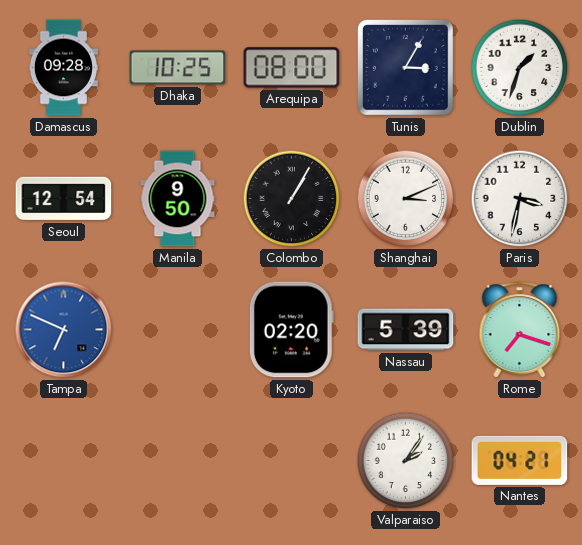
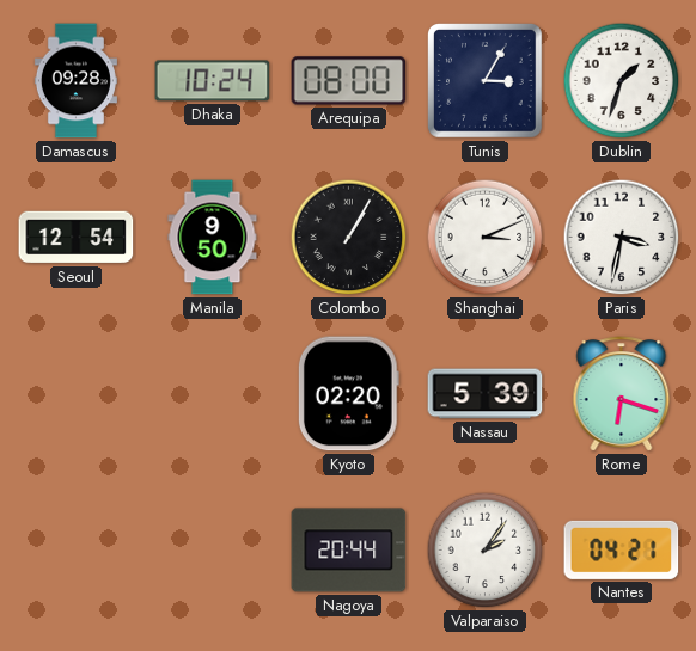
Dhaka: 10:25 -> 10:24
Tampa: 6:49 -> none
Rome: 7:18 -> 6:18
Nagoya: none -> 20:44
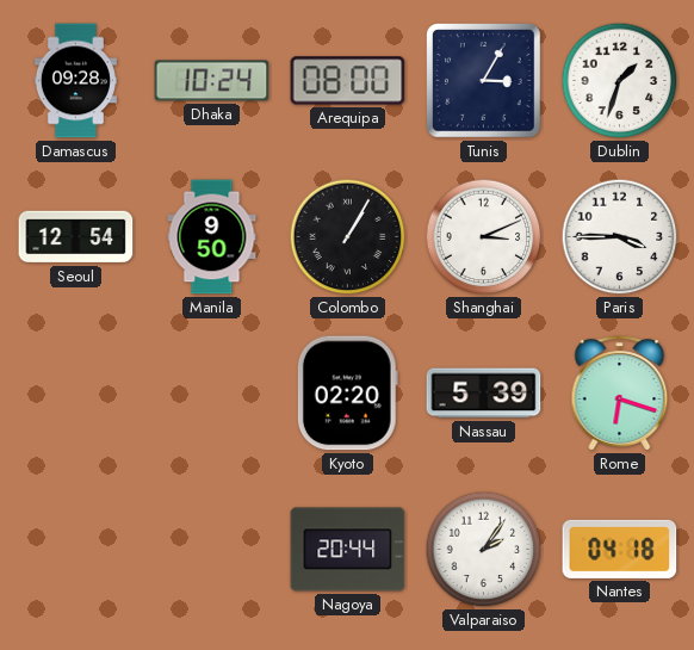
Paris: 3:32 -> 3:45
Nantes: 04:21 -> 04:18
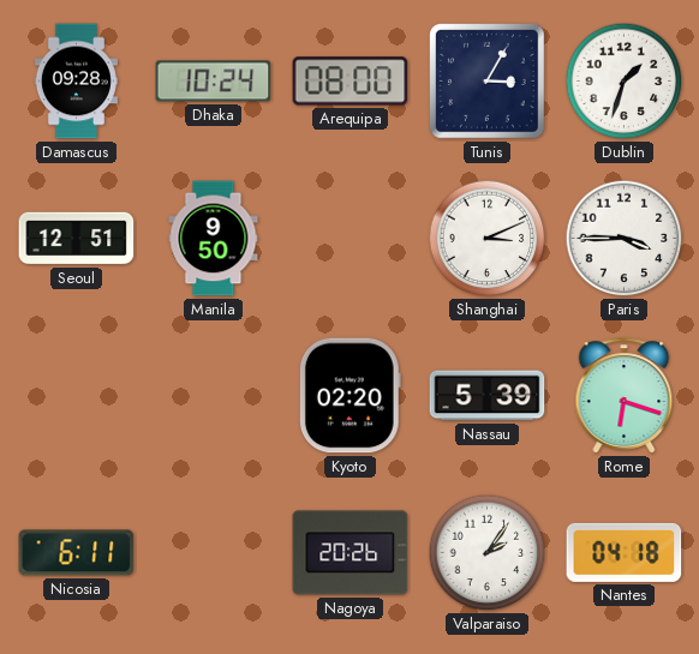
Seoul: 12:54 -> 12:51
Colombo: 1:05 -> none
Nicosia: none -> 6:11
Nagoya: 20:44 -> 20:26
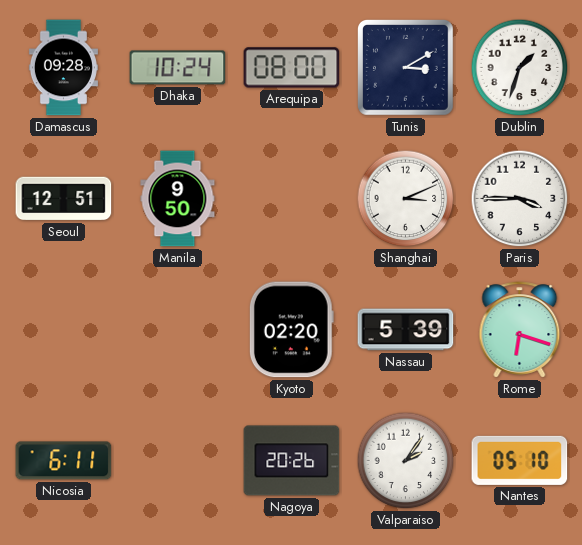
Tunis: 3:05 -> 3:10
Nantes: 04:18 -> 05:10
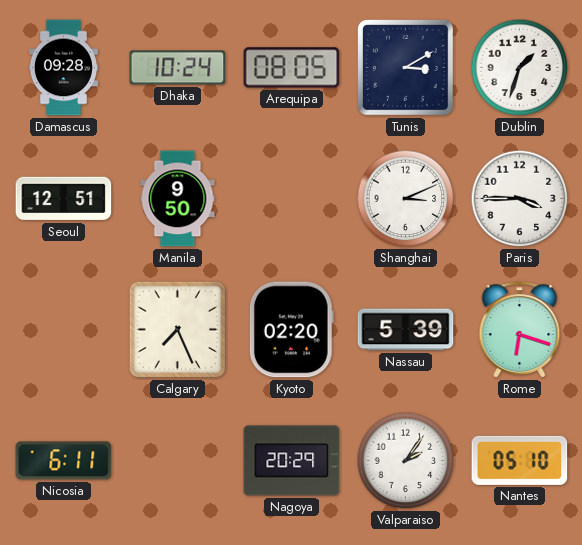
Arequipa: 08:00 -> 08:05
Calgary: none -> 7:26
Nagoya: 20:26 -> 20:29
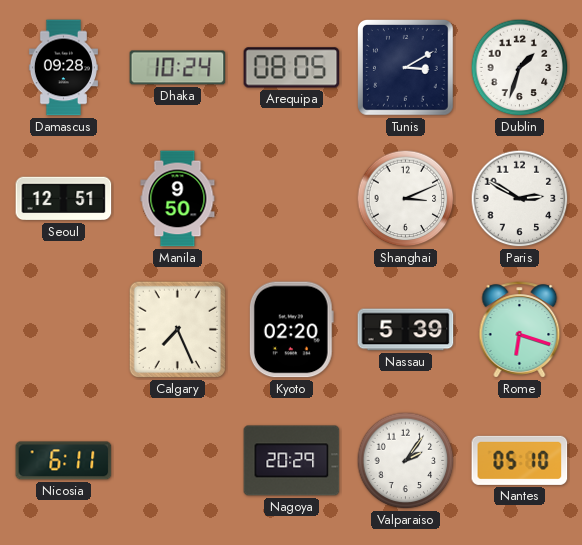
Paris: 3:45 -> 2:50
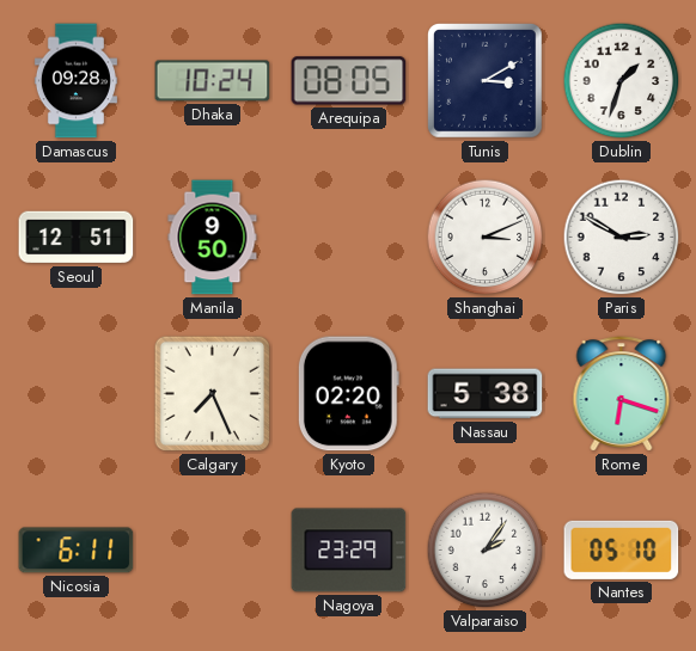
Nassau: 5:39 -> 5:38
Nagoya: 20:29 -> 23:29
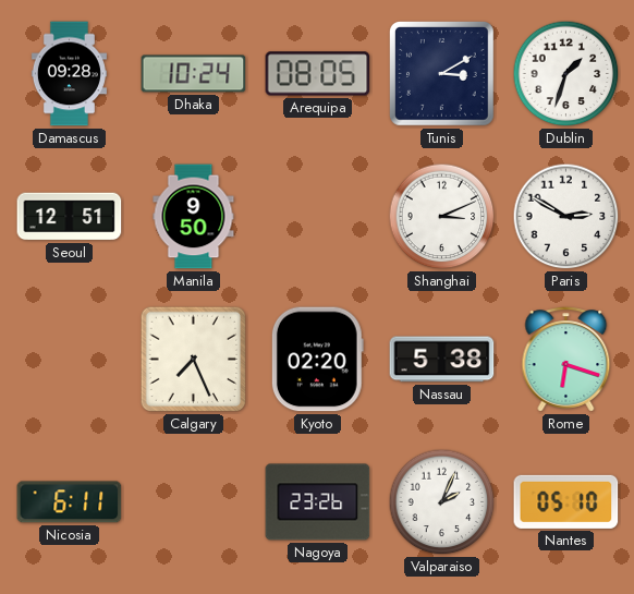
Nagoya: 23:29 -> 23:26
Valparaiso: 2:06 -> 2:04
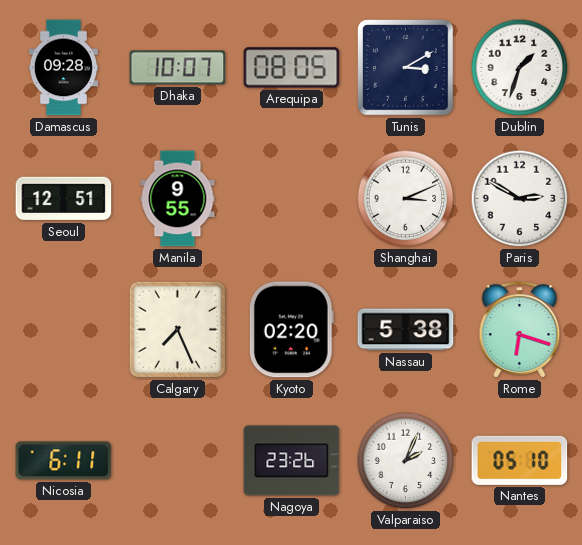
Dhaka: 10:24 -> 10:07
Manila: 9:50 -> 9:55
